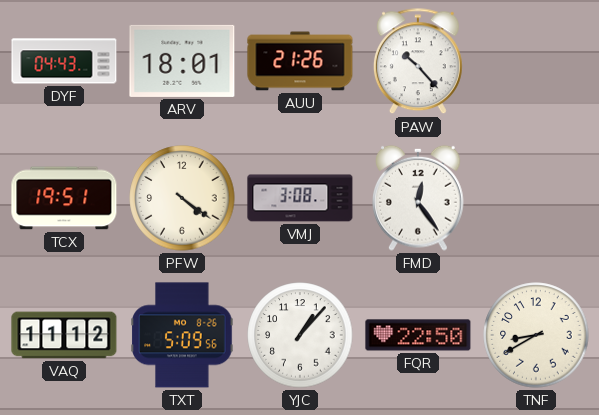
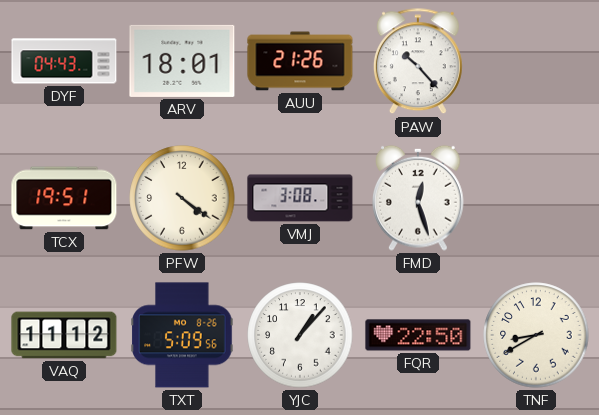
FMD: 12:24 -> 12:27
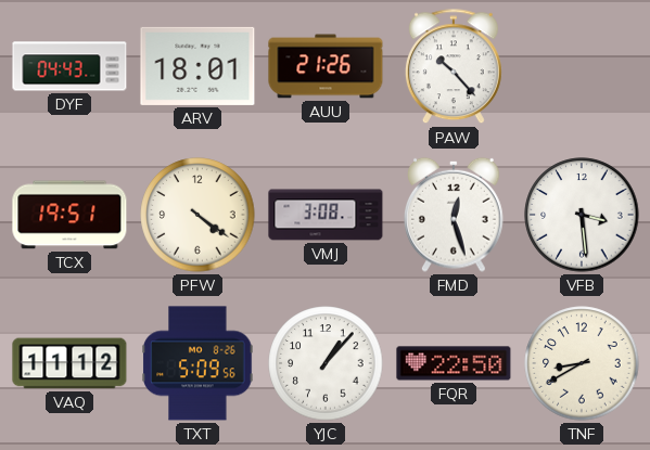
VFB: none -> 3:29
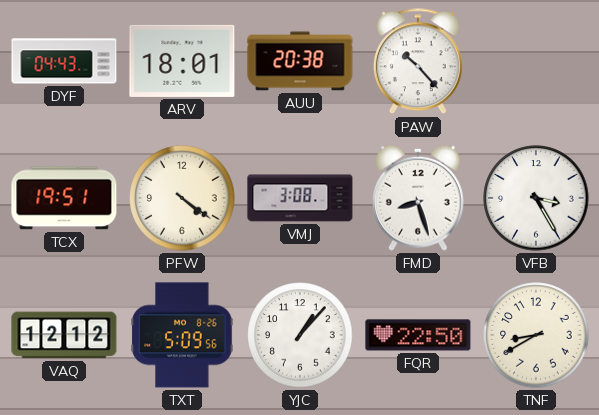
AUU: 21:26 -> 20:38
FMD: 12:27 -> 8:27
VFB: 3:29 -> 3:25
VAQ: 11:12 -> 12:12
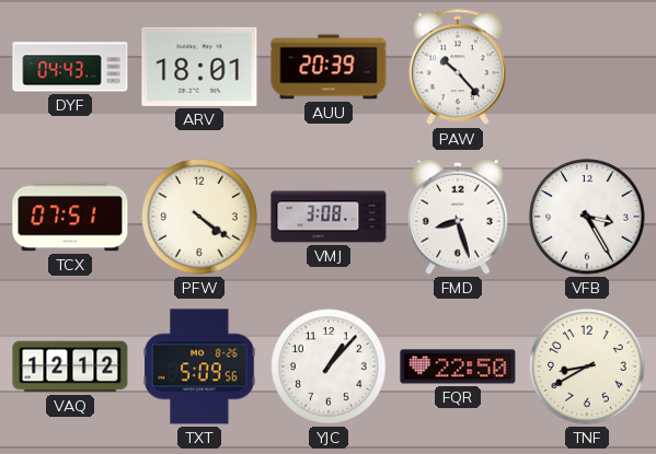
AUU: 20:38 -> 20:39
TCX: 19:51 -> 07:51
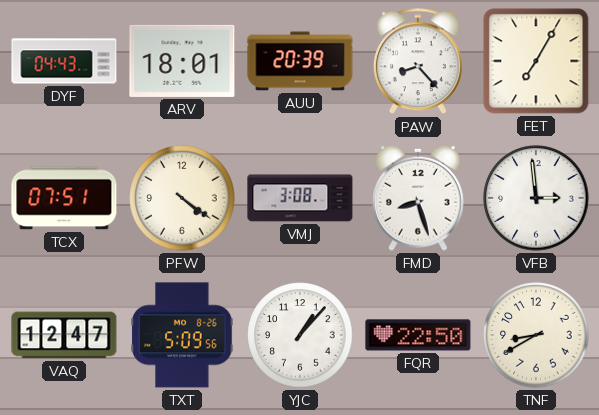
PAW: 10:23 -> 8:23
FET: none -> 7:05
VFB: 3:25 -> 2:59
VAQ: 12:12 -> 12:47
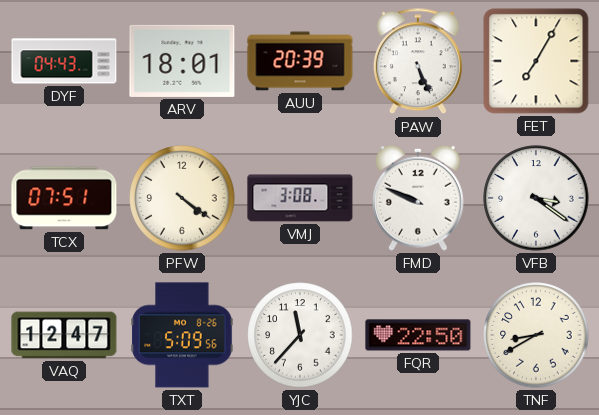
PAW: 8:23 -> 5:26
FMD: 8:27 -> 9:49
VFB: 2:59 -> 3:21
YJC: 1:07 -> 11:37
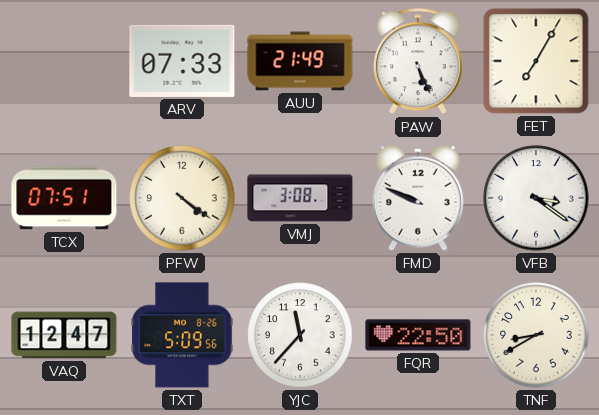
DYF: 04:43 -> none
ARV: 18:01 -> 07:33
AUU: 20:39 -> 21:49
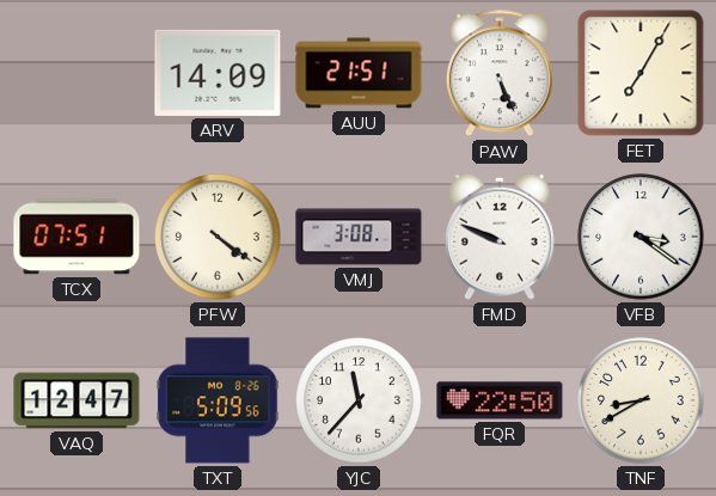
ARV: 07:33 -> 14:09
AUU: 21:49 -> 21:51
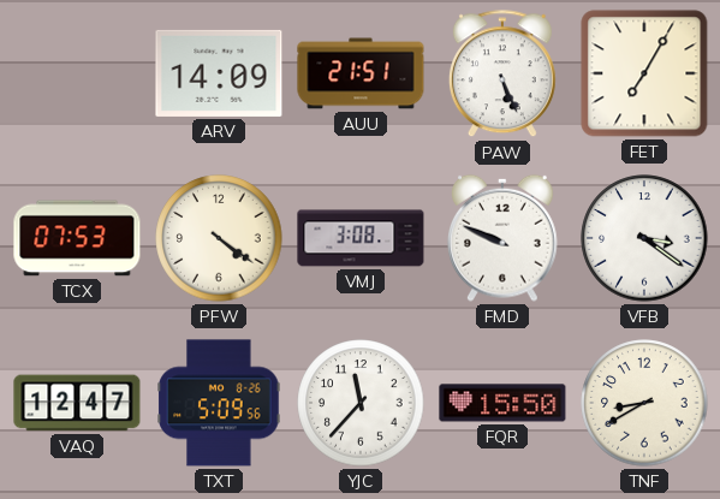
TCX: 07:51 -> 07:53
FQR: 22:50 -> 15:50
